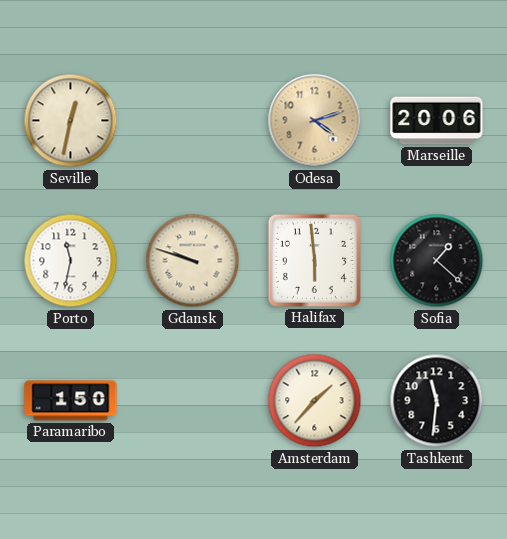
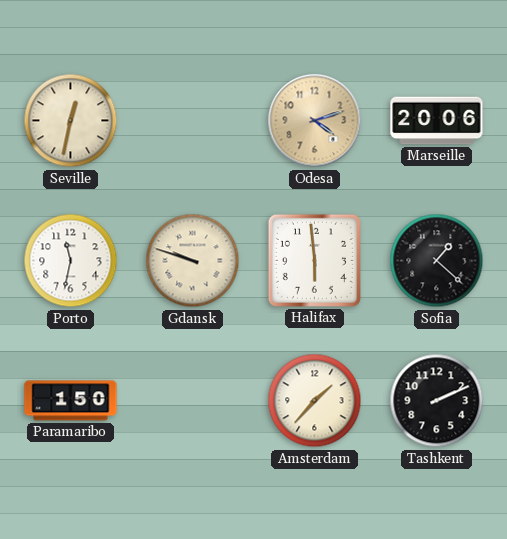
Tashkent: 11:31 -> 2:11
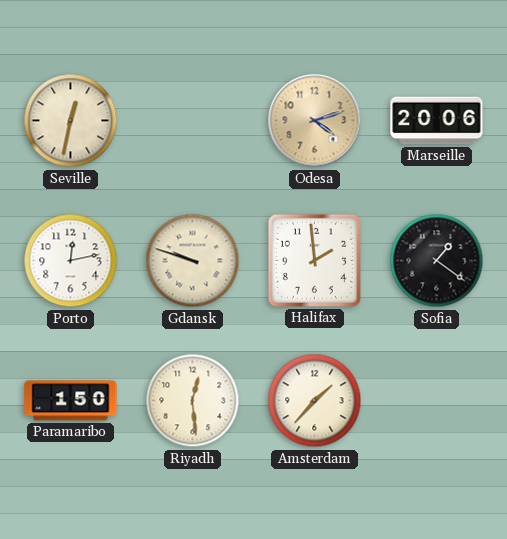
Porto: 11:32 -> 12:13
Halifax: 5:59 -> 1:59
Sofia: 1:22 -> 1:21
Riyadh: none -> 12:29
Tashkent: 2:11 -> none
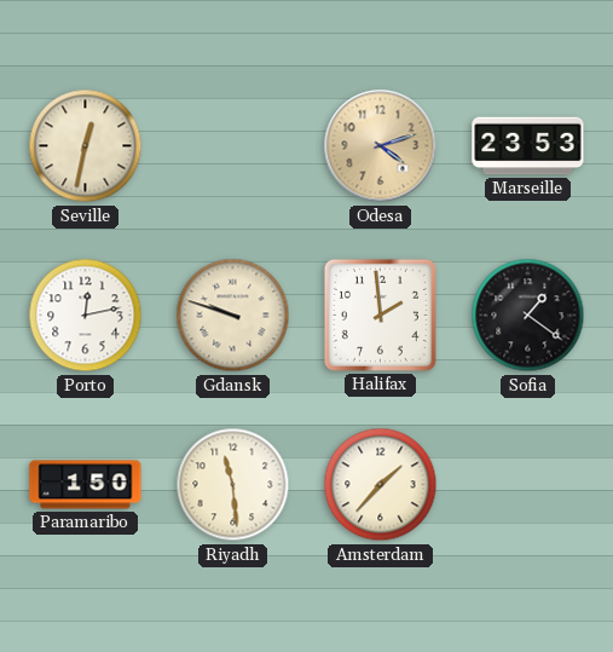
Marseille: 20:06 -> 23:53
Riyadh: 12:29 -> 11:29
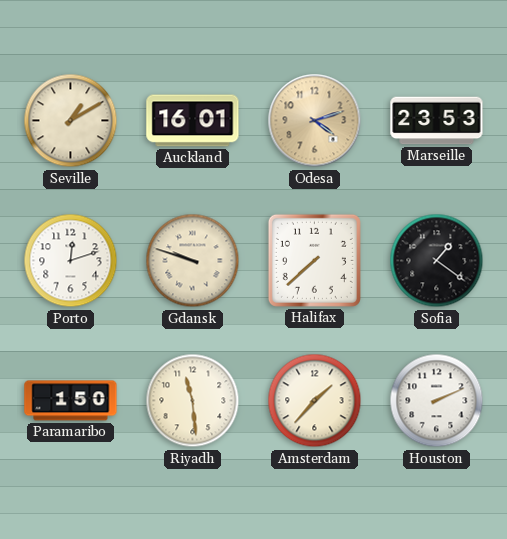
Seville: 12:32 -> 1:10
Auckland: none -> 16:01
Porto: 12:13 -> 12:12
Halifax: 1:59 -> 7:38
Houston: none -> 2:11
